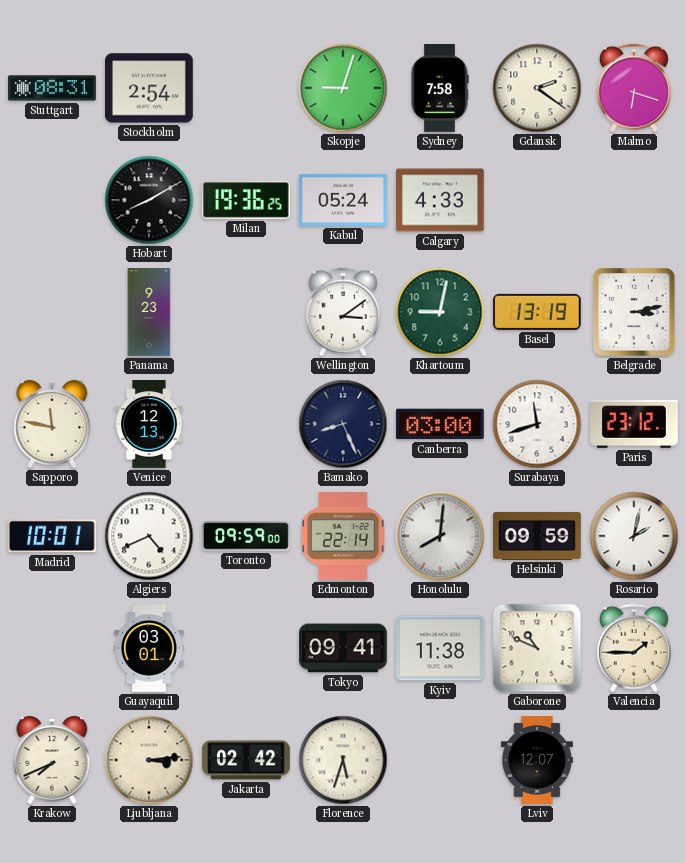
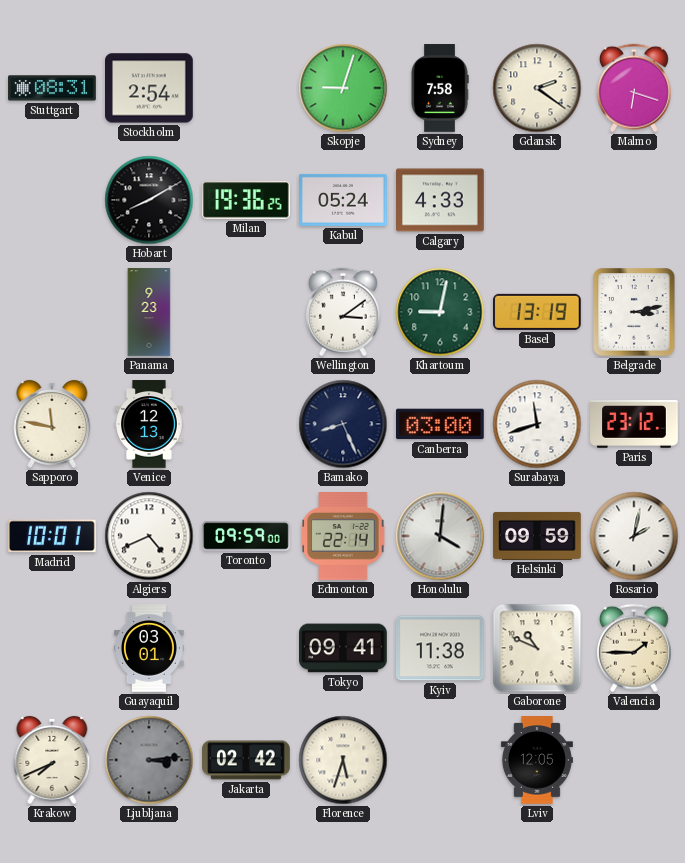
Honolulu: 8:01 -> 4:01
Ljubljana dial: cream -> grey
Lviv: 12:07 -> 12:05
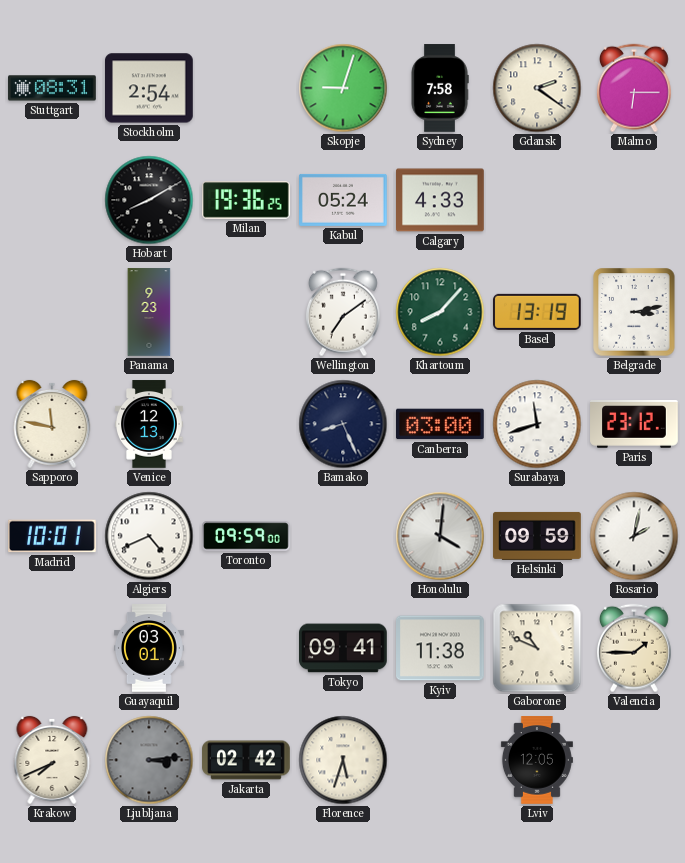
Malmo: 6:18 -> 6:15
Wellington: 3:09 -> 7:09
Khartoum: 9:02 -> 8:07
Edmonton: 22:14 -> none
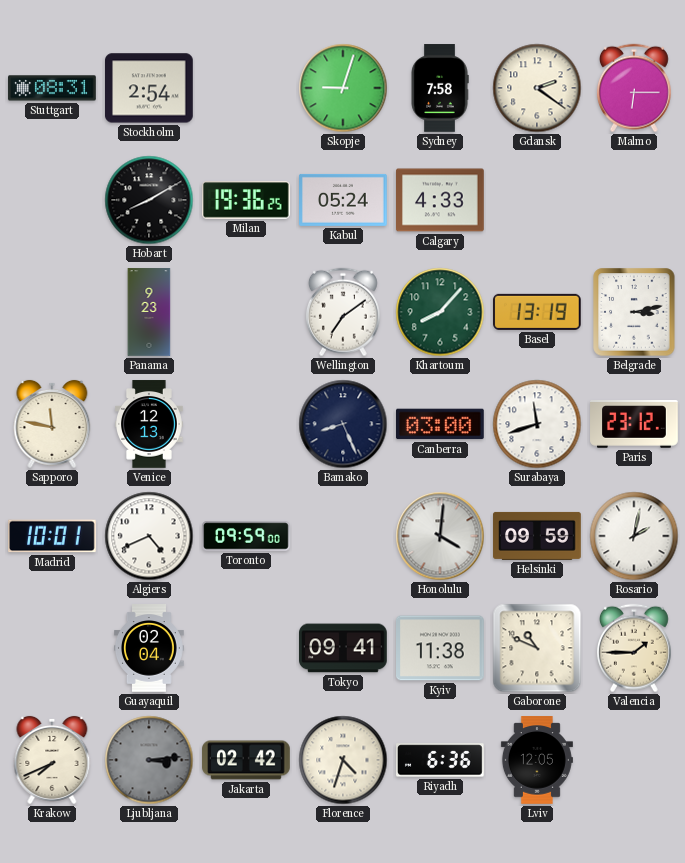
Guayaquil: 03:01 -> 02:04
Florence: 5:33 -> 4:33
Riyadh: none -> 6:36
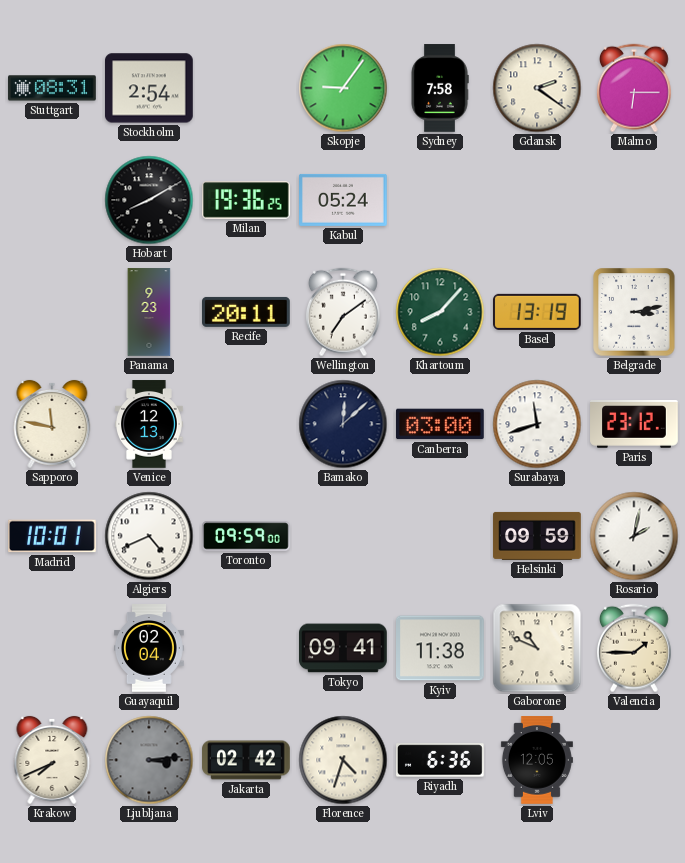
Skopje: 9:03 -> 9:06
Calgary: 4:33 -> none
Recife: none -> 20:11
Bamako: 8:26 -> 12:08
Honolulu: 4:01 -> none
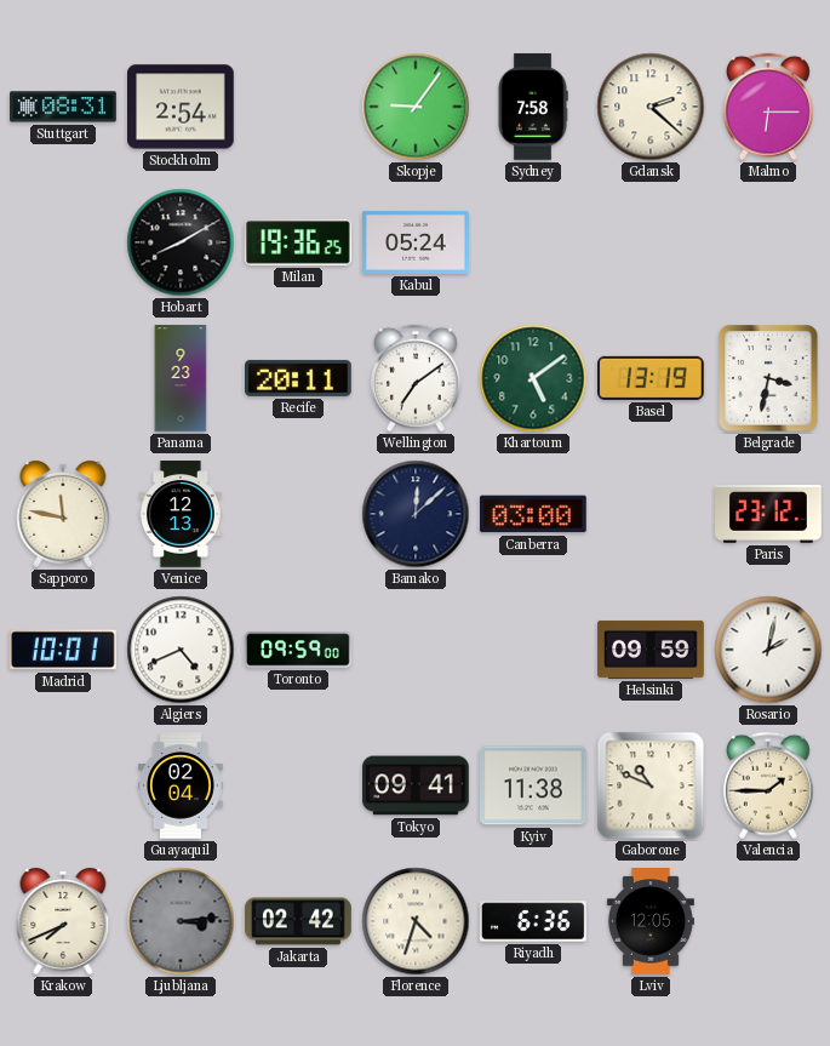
Gdansk: 2:21 -> 2:22
Khartoum: 8:07 -> 5:09
Belgrade: 3:13 -> 3:32
Surabaya: 11:42 -> none
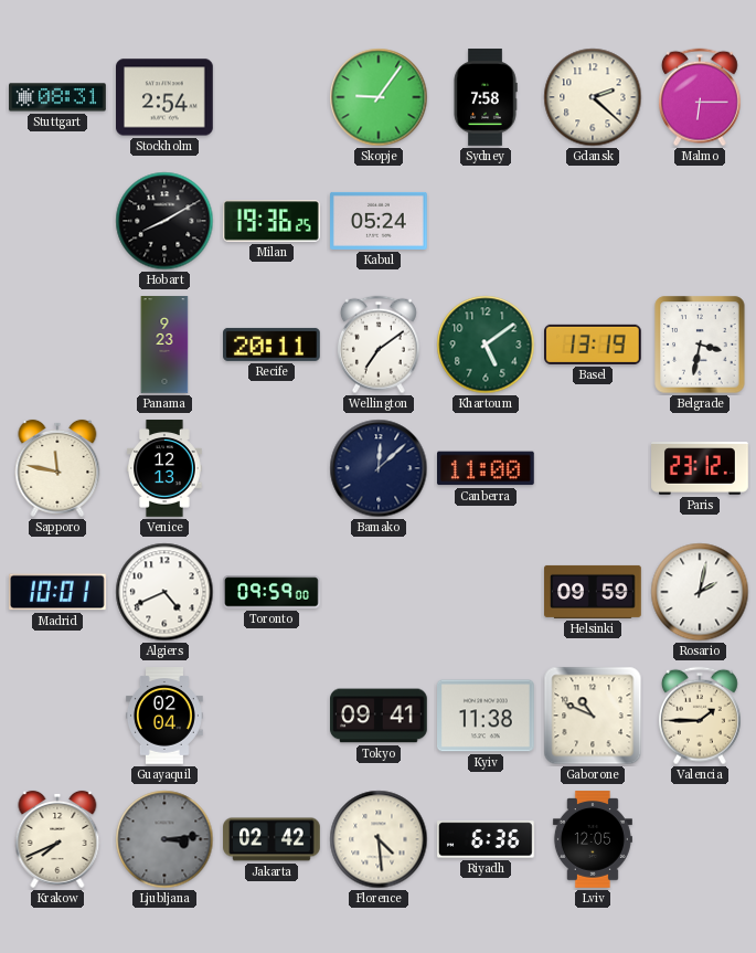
Canberra: 03:00 -> 11:00
Florence: 4:33 -> 4:29
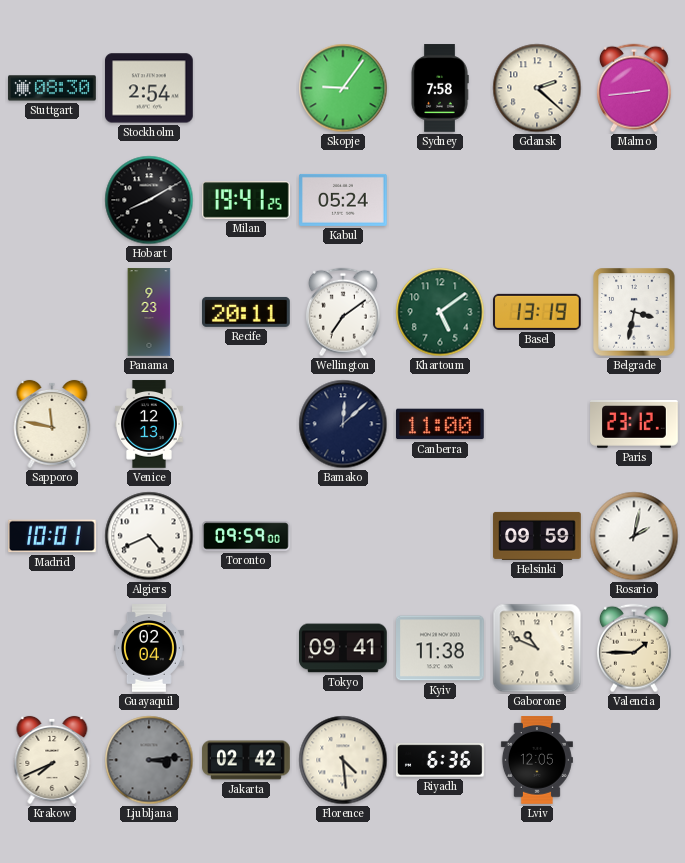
Stuttgart: 08:31 -> 08:30
Malmo: 6:15 -> 2:44
Milan: 19:36 -> 19:41
